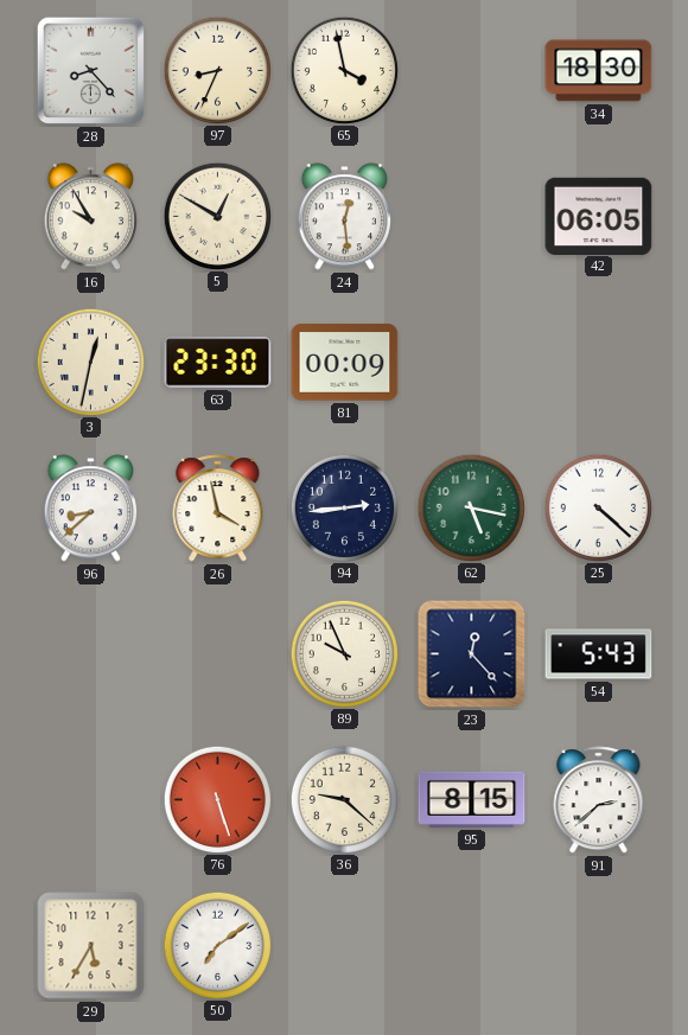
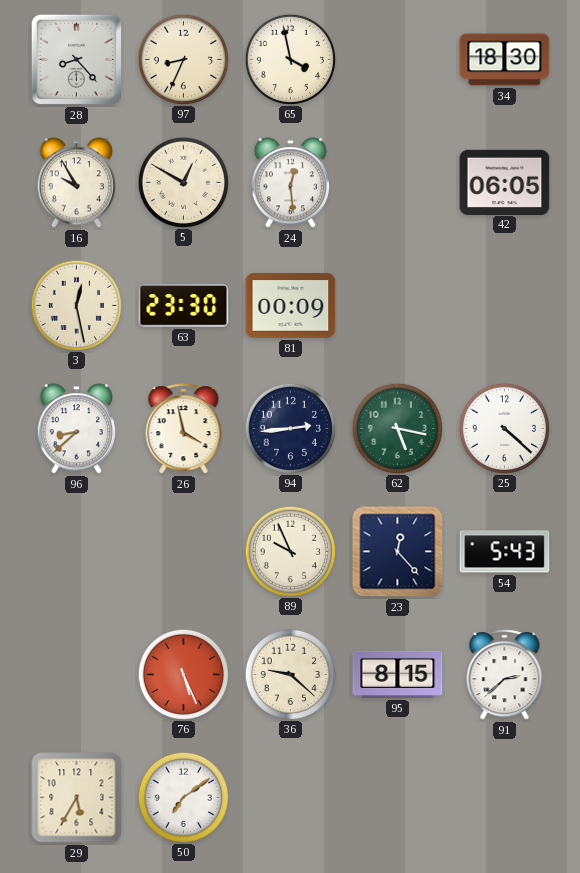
3: 12:32 -> 12:28
76: 5:27 -> 5:26
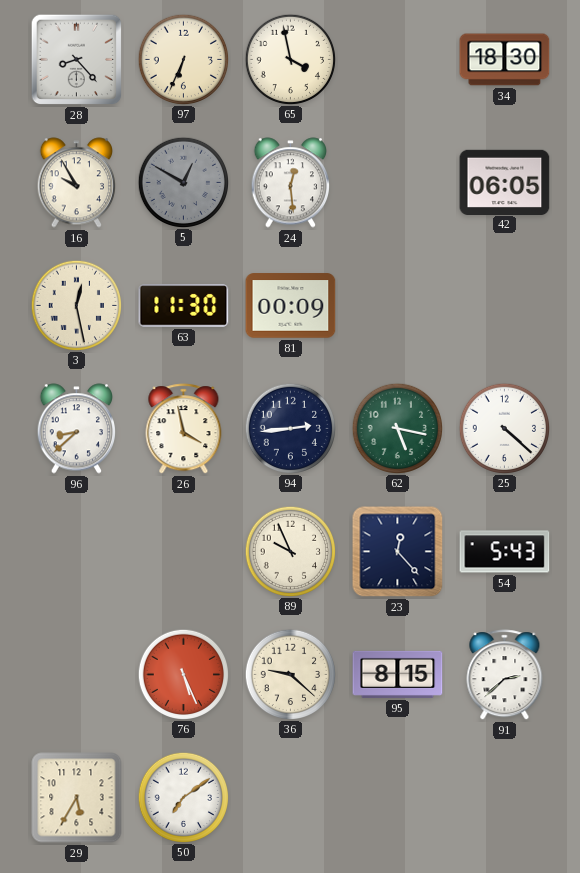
97: 8:34 -> 6:34
5 dial: cream -> grey
63: 23:30 -> 11:30
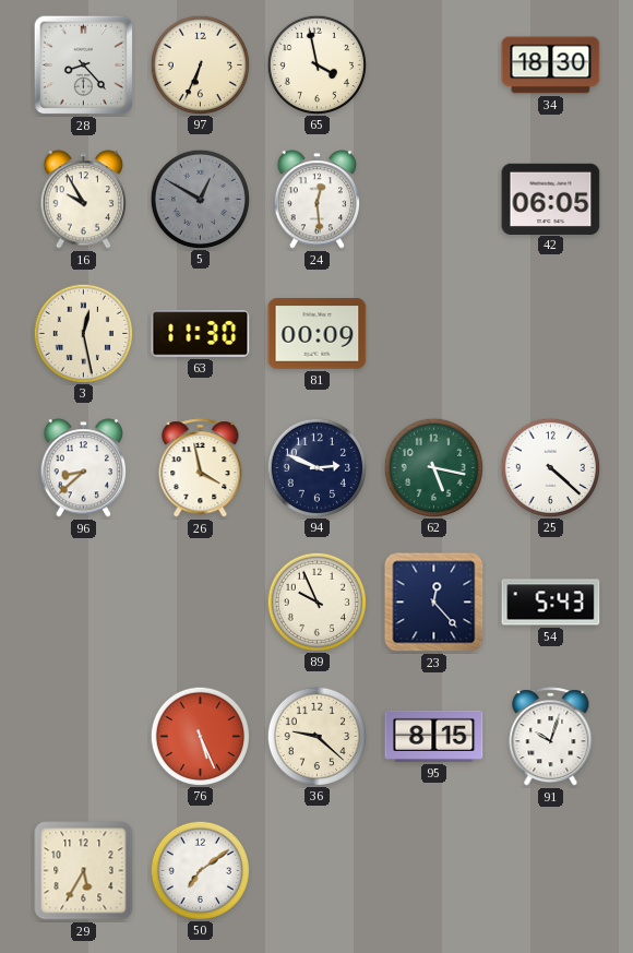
94: 2:44 -> 2:49
91: 2:38 -> 10:03
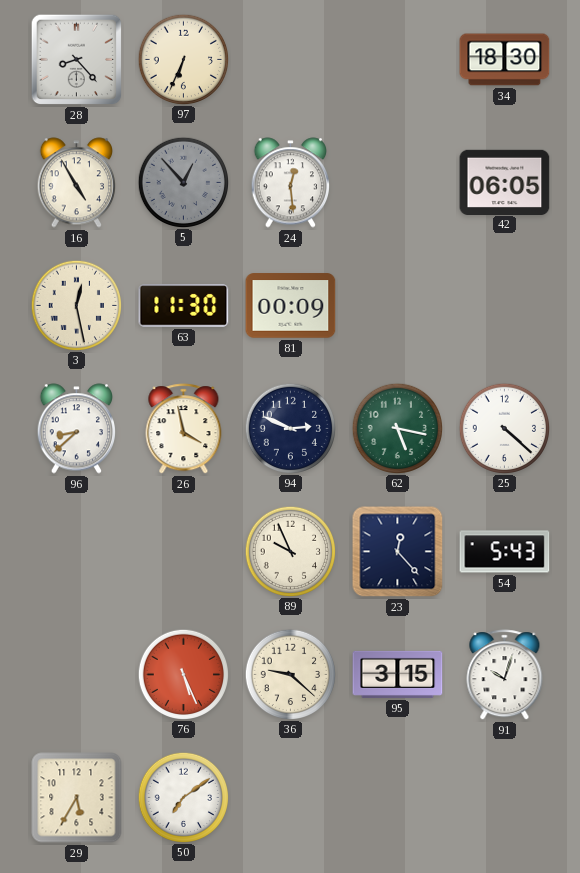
65: 3:58 -> none
16: 9:55 -> 4:55
5: 12:50 -> 12:53
95: 8:15 -> 3:15
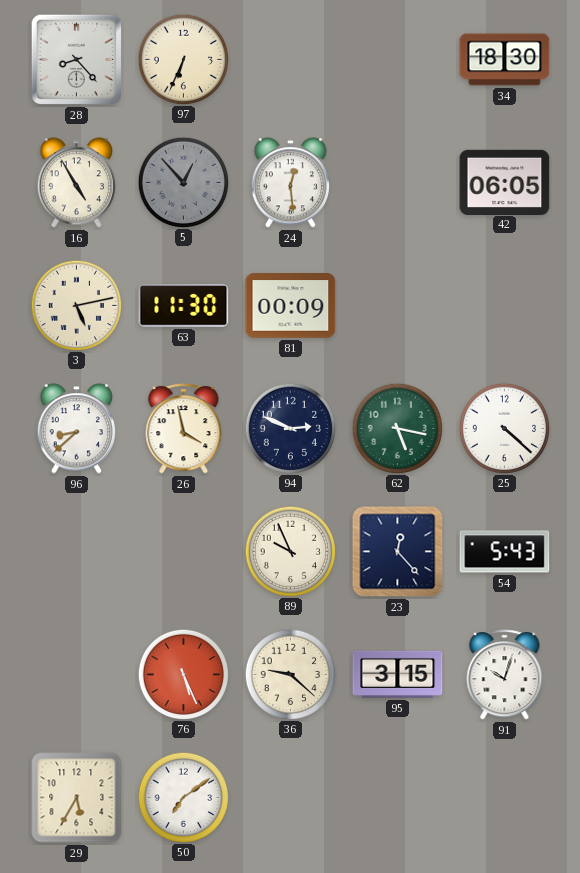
3: 12:28 -> 5:13
